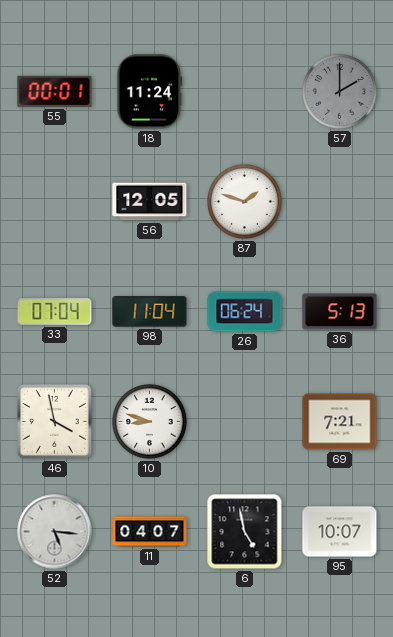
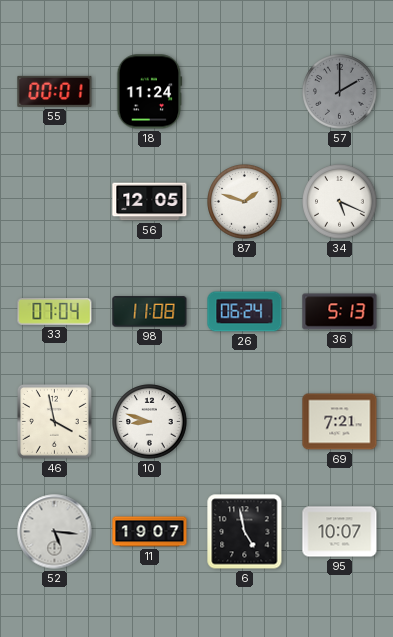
34: none -> 5:19
98: 11:04 -> 11:08
11: 04:07 -> 19:07
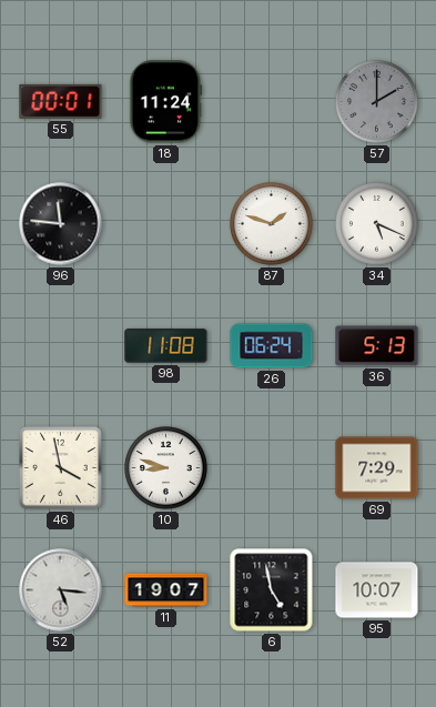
96: none -> 11:46
56: 12:05 -> none
33: 07:04 -> none
69: 7:21 -> 7:29
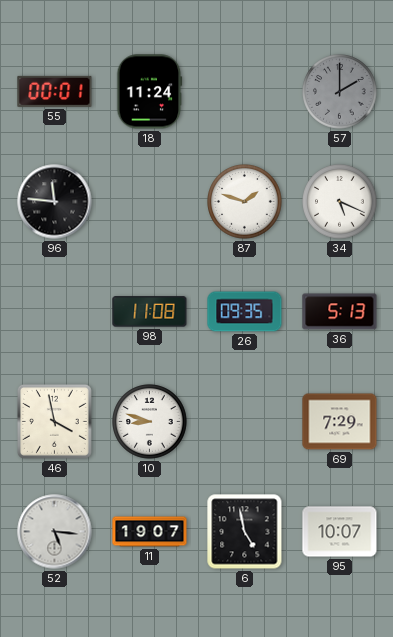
26: 06:24 -> 09:35
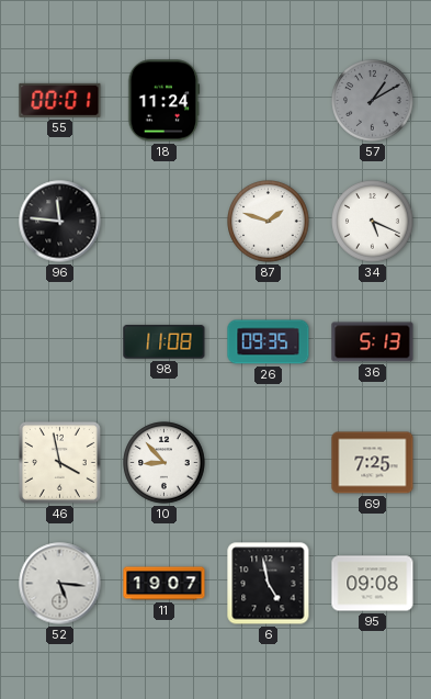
57: 2:00 -> 1:10
10: 8:48 -> 8:53
69: 7:29 -> 7:25
95: 10:07 -> 09:08
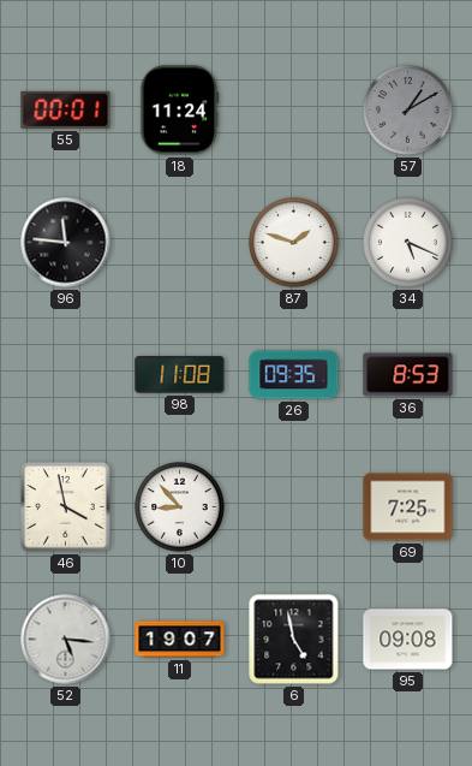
36: 5:13 -> 8:53
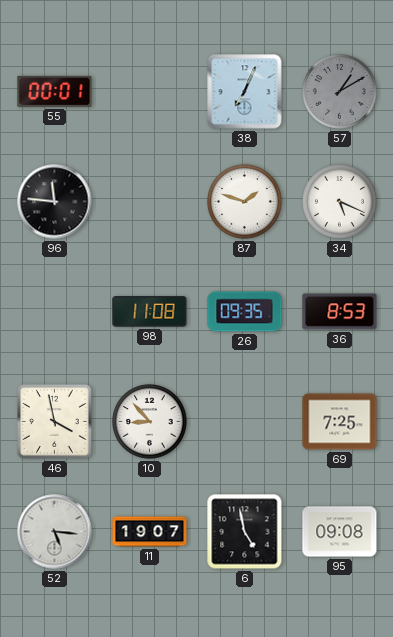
18: 11:24 -> none
38: none -> 7:04
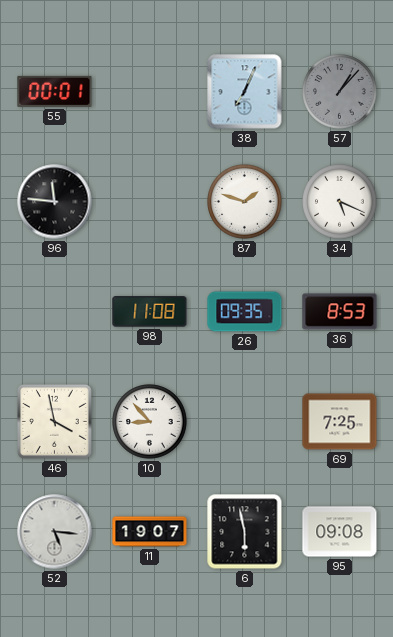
57: 1:10 -> 1:07
6: 4:58 -> 5:58
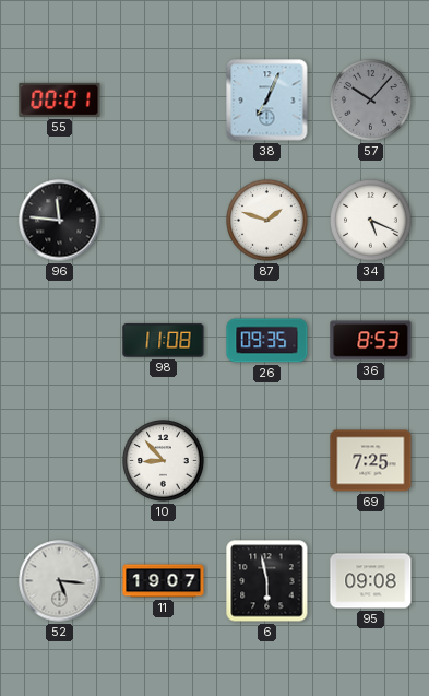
57: 1:07 -> 10:07
46: 3:58 -> none
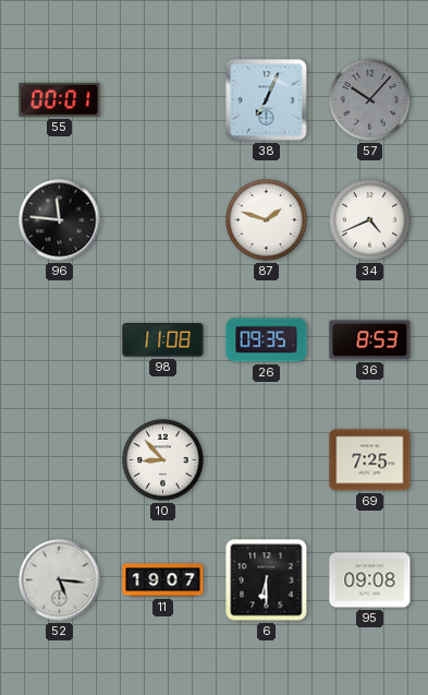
34: 5:19 -> 4:41
6: 5:58 -> 6:30
